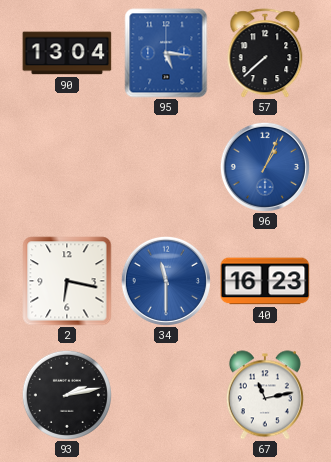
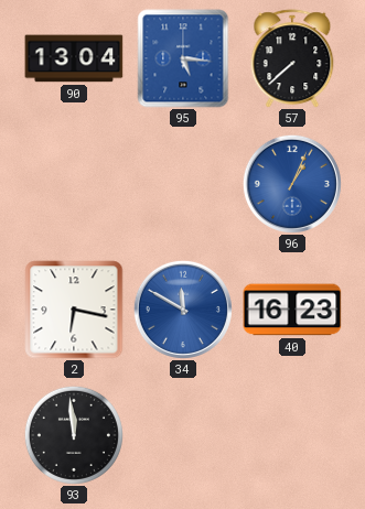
34: 11:30 -> 11:50
93: 2:13 -> 11:59
67: 11:13 -> none
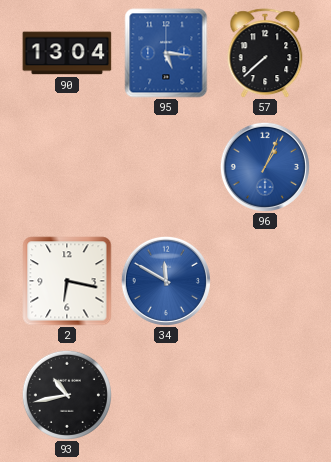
40: 16:23 -> none
93: 11:59 -> 10:43
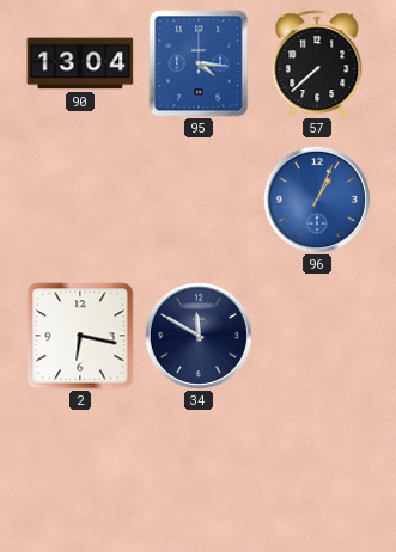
95: 5:16 -> 4:16
34 dial: blue -> navy
93: 10:43 -> none
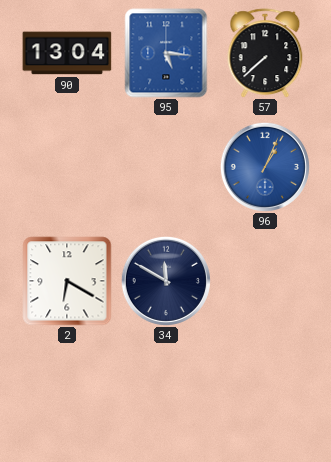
95: 4:16 -> 5:16
2: 6:17 -> 6:20
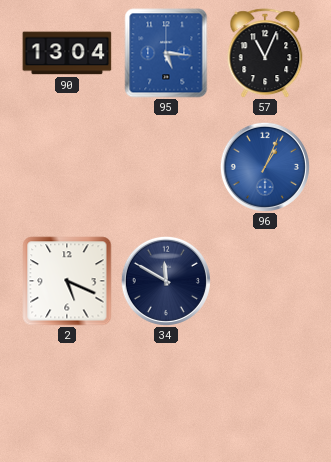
57: 7:38 -> 11:04
2: 6:20 -> 5:19
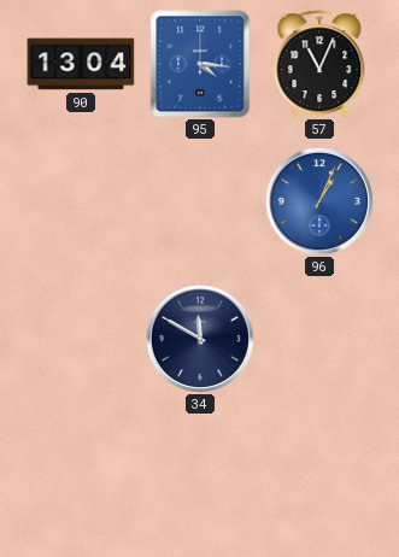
95: 5:16 -> 4:16
2: 5:19 -> none
